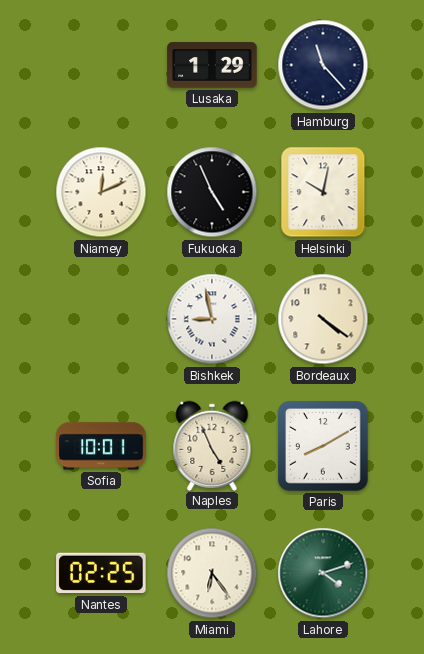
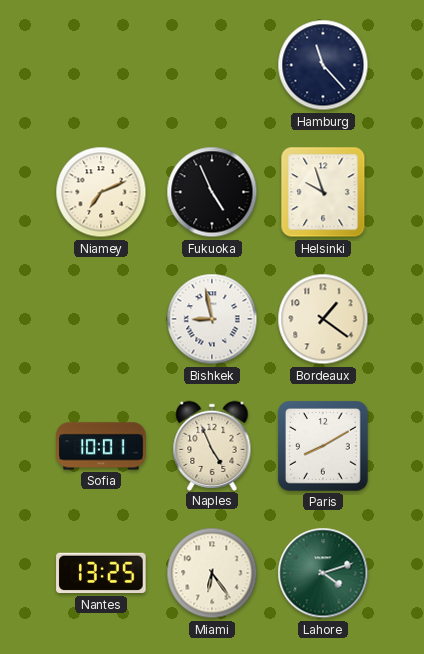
Lusaka: 1:29 -> none
Niamey: 12:11 -> 7:11
Helsinki: 10:02 -> 9:57
Bordeaux: 4:21 -> 1:21
Nantes: 02:25 -> 13:25
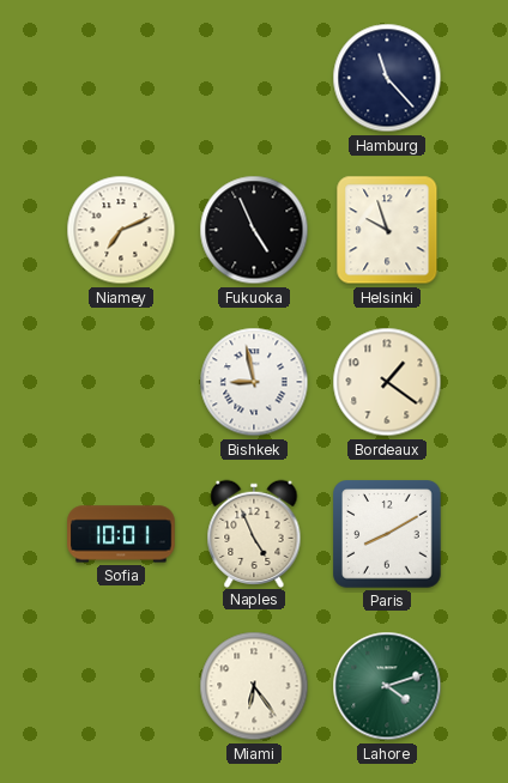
Nantes: 13:25 -> none
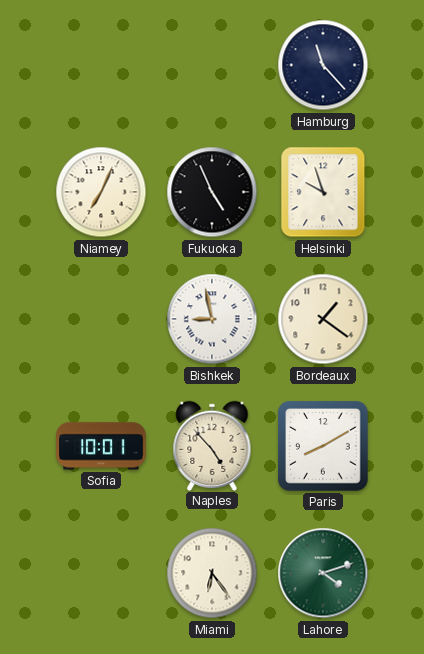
Niamey: 7:11 -> 7:04
Naples: 4:56 -> 4:53
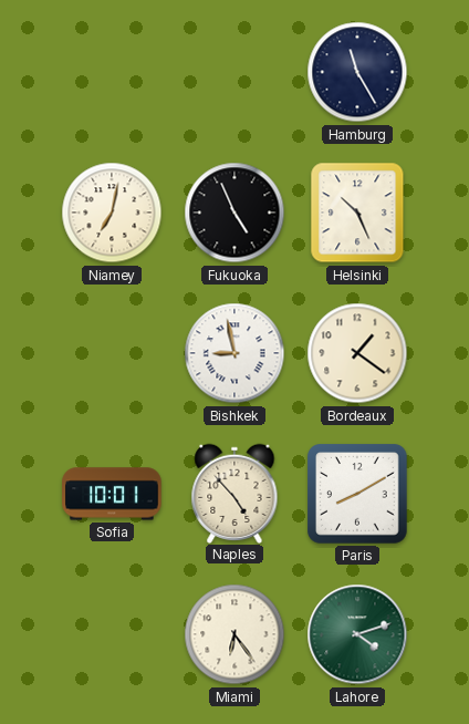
Hamburg: 11:23 -> 11:25
Niamey: 7:04 -> 7:02
Helsinki: 9:57 -> 10:26
